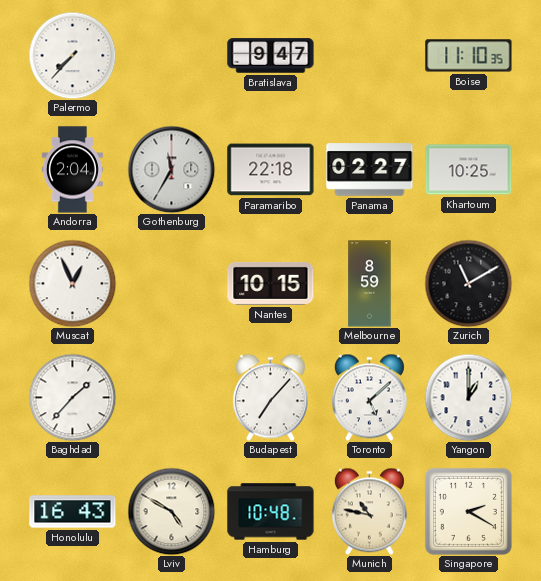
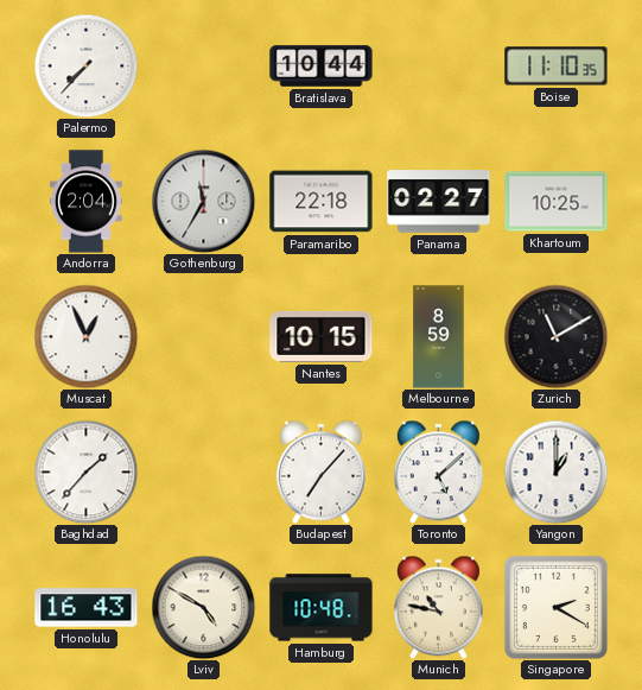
Bratislava: 9:47 -> 10:44
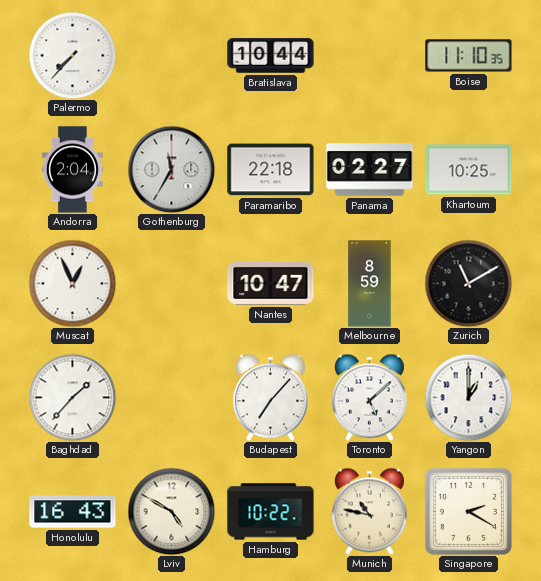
Nantes: 10:15 -> 10:47
Hamburg: 10:48 -> 10:22
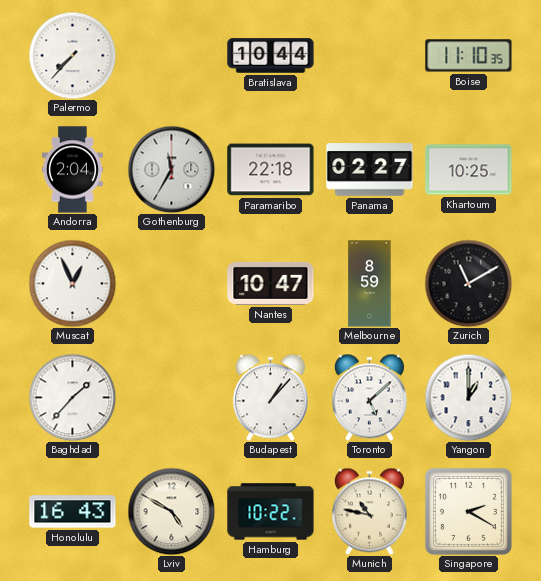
Budapest: 7:07 -> 1:07
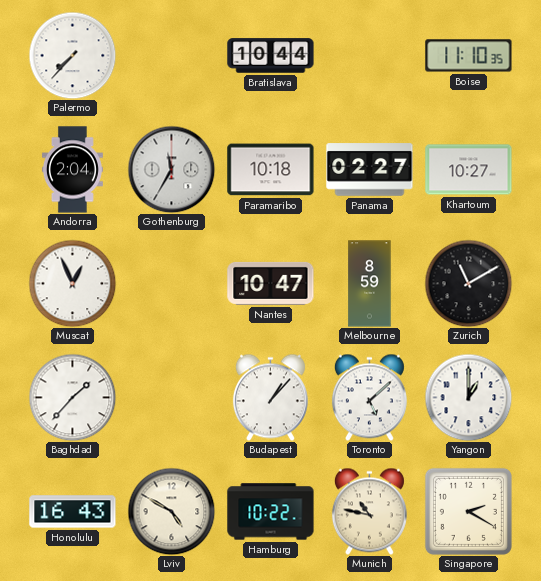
Paramaribo: 22:18 -> 10:18
Khartoum: 10:25 -> 10:27
